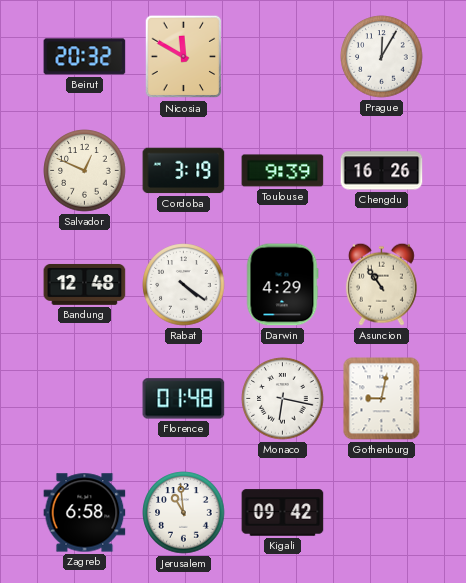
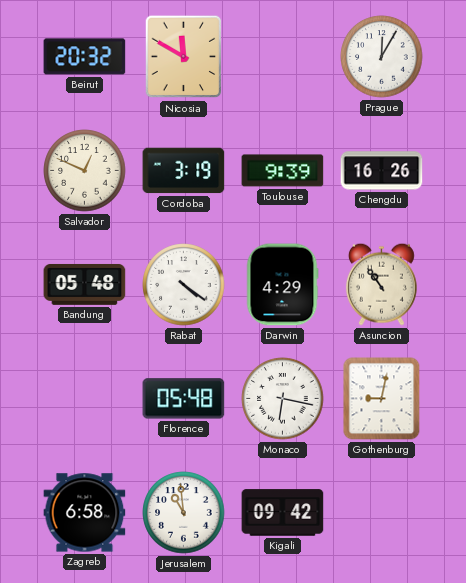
Bandung: 12:48 -> 05:48
Florence: 01:48 -> 05:48
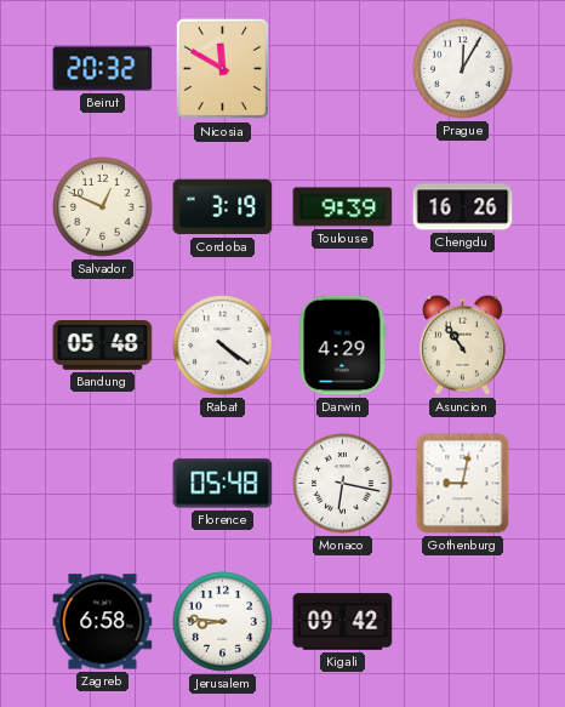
Jerusalem: 10:59 -> 8:46
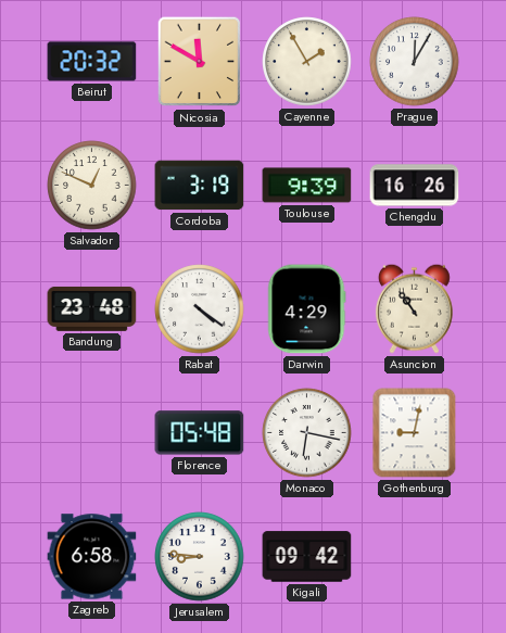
Cayenne: none -> 1:55
Bandung: 05:48 -> 23:48
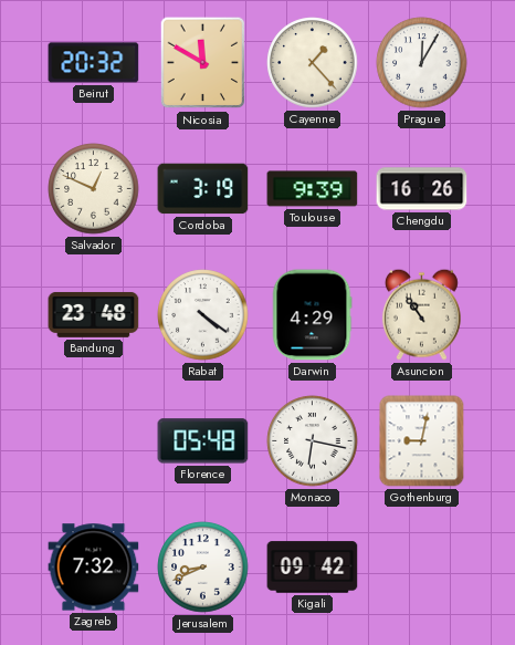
Cayenne: 1:55 -> 1:23
Zagreb: 6:58 -> 7:32
Jerusalem: 8:46 -> 8:41
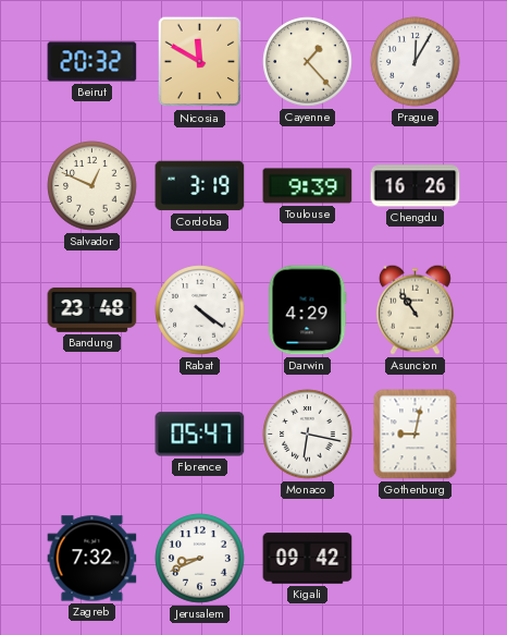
Florence: 05:48 -> 05:47
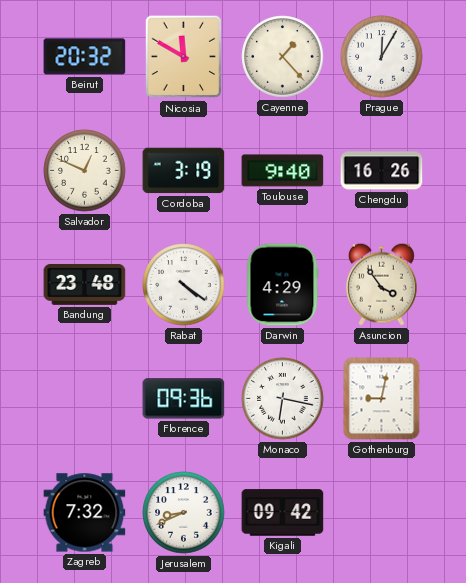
Toulouse: 9:39 -> 9:40
Asuncion: 10:54 -> 3:54
Florence: 05:47 -> 09:36
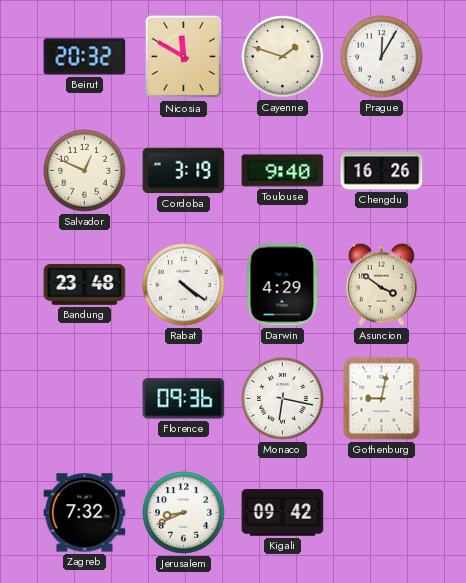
Cayenne: 1:23 -> 1:48
Asuncion: 3:54 -> 3:51
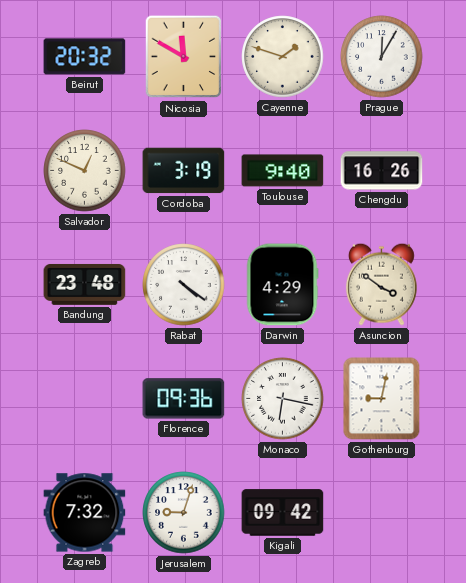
Jerusalem: 8:41 -> 9:03
